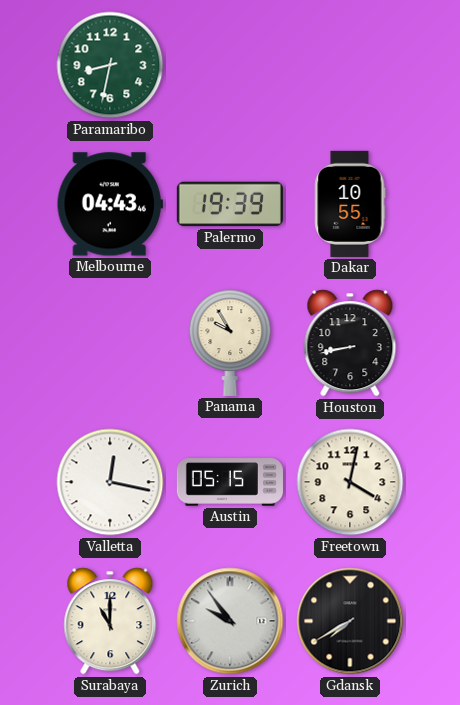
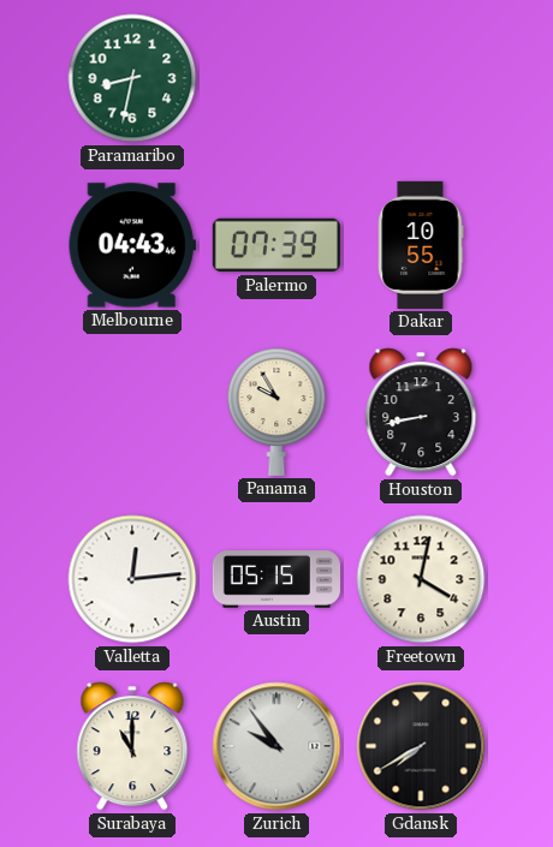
Palermo: 19:39 -> 07:39
Valletta: 12:17 -> 12:14
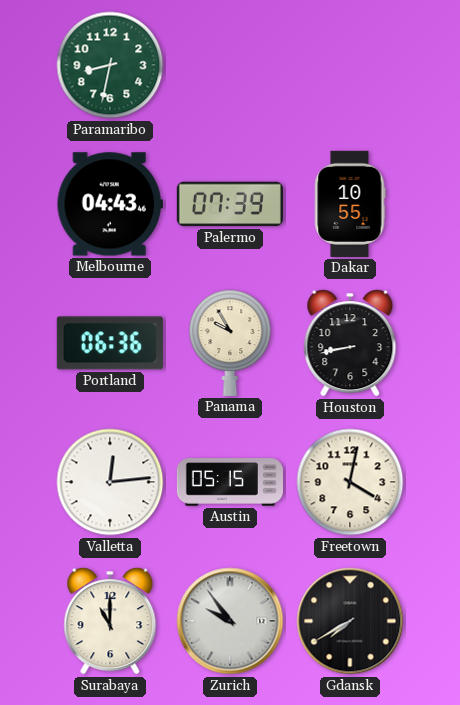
Portland: none -> 06:36
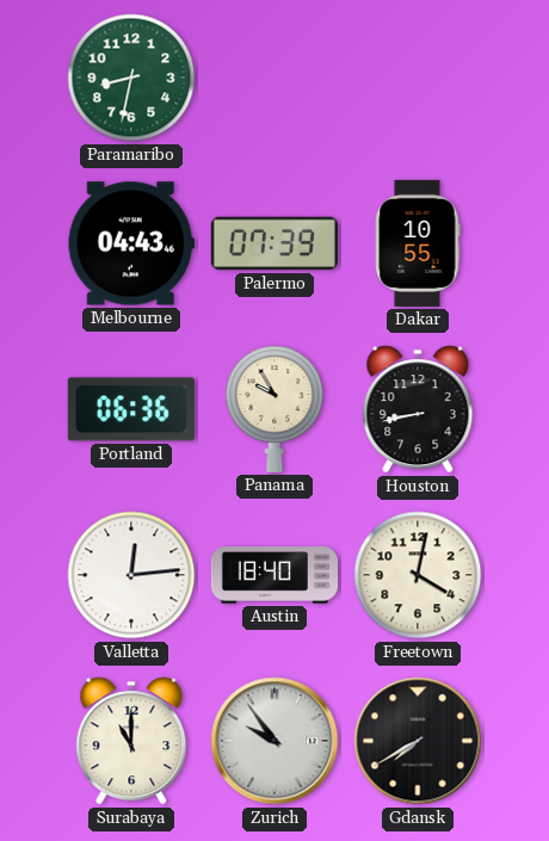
Austin: 05:15 -> 18:40
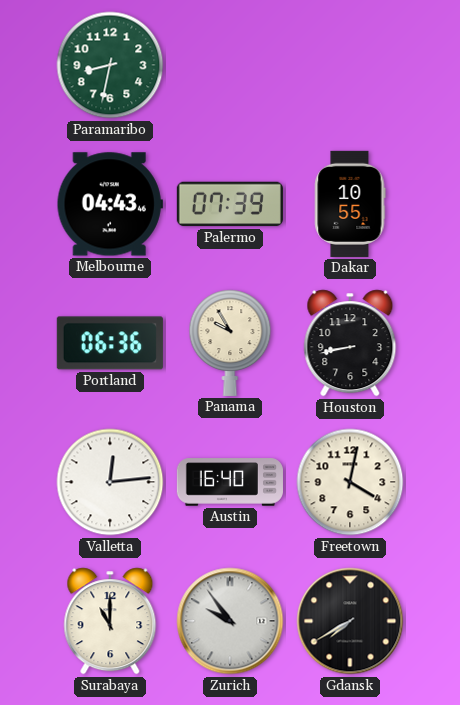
Austin: 18:40 -> 16:40
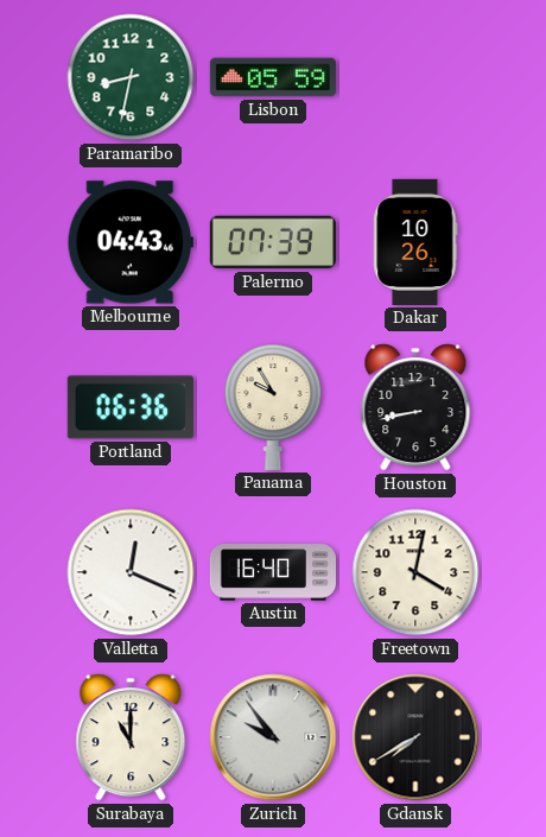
Lisbon: none -> 05:59
Dakar: 10:55 -> 10:26
Valletta: 12:14 -> 12:19
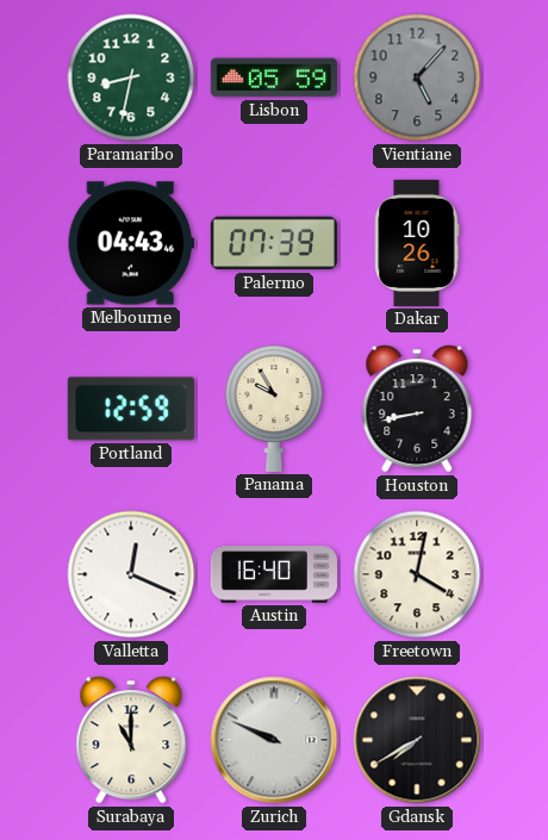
Vientiane: none -> 5:07
Portland: 06:36 -> 12:59
Zurich: 9:54 -> 9:49
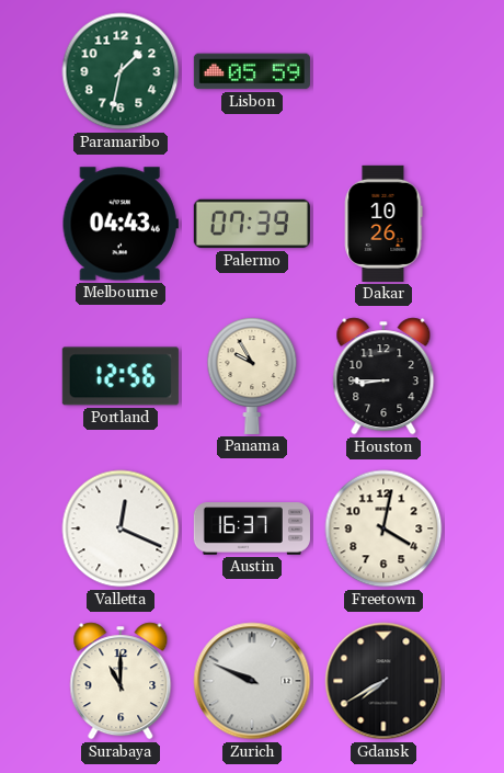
Paramaribo: 8:32 -> 1:32
Vientiane: 5:07 -> none
Portland: 12:59 -> 12:56
Houston: 8:43 -> 8:45
Austin: 16:40 -> 16:37
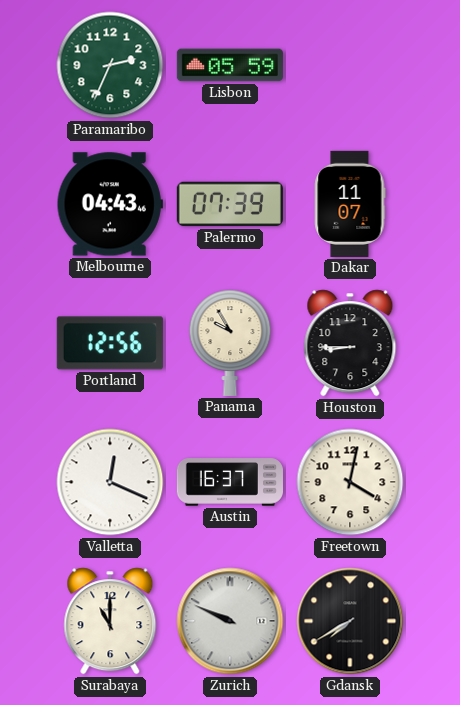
Paramaribo: 1:32 -> 2:34
Dakar: 10:26 -> 11:07
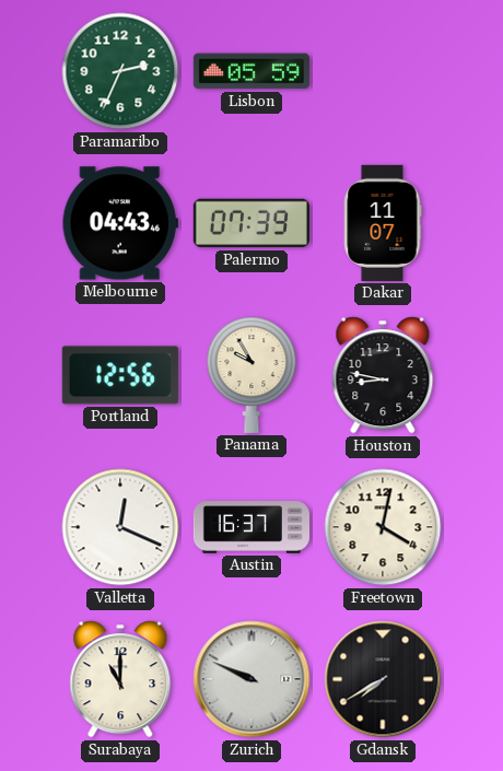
Houston: 8:45 -> 8:47
